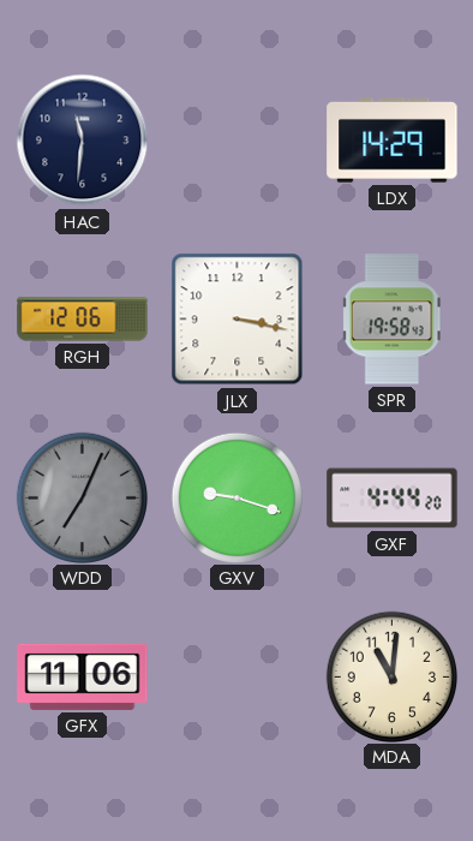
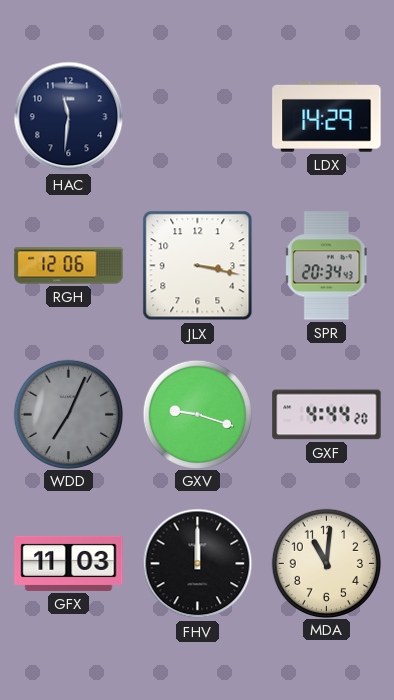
SPR: 19:58 -> 20:34
GFX: 11:06 -> 11:03
FHV: none -> 12:00
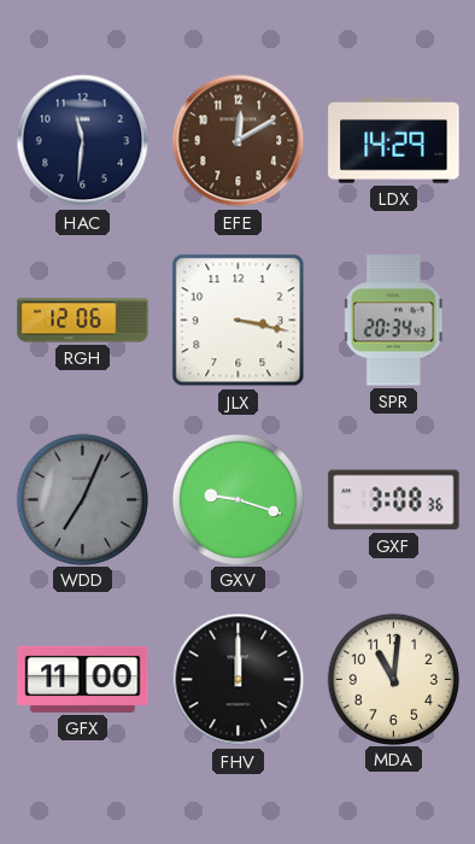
EFE: none -> 12:10
GXF: 4:44 -> 3:08
GFX: 11:03 -> 11:00
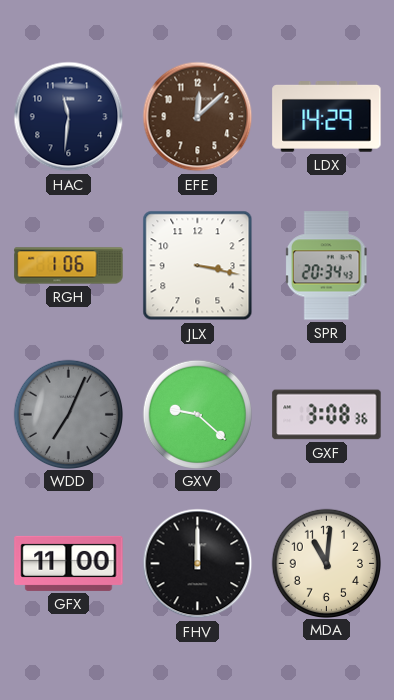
EFE: 12:10 -> 12:08
RGH: 12:06 -> 1:06
GXV: 9:18 -> 9:22
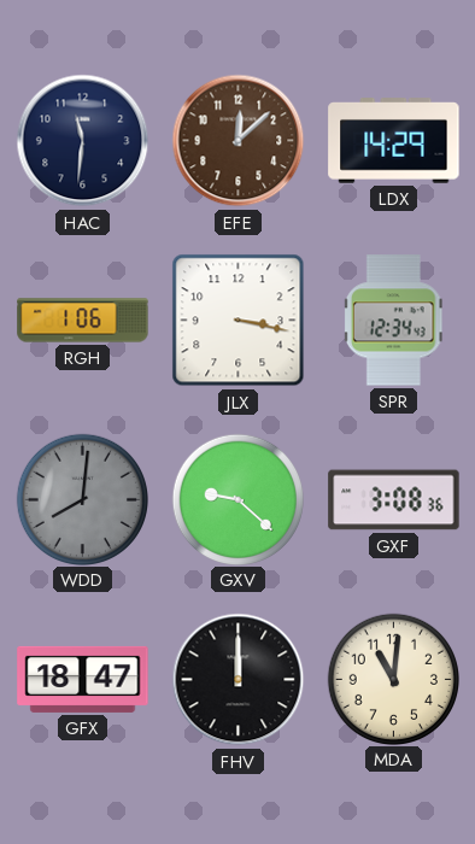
SPR: 20:34 -> 12:34
WDD: 7:04 -> 8:01
GFX: 11:00 -> 18:47
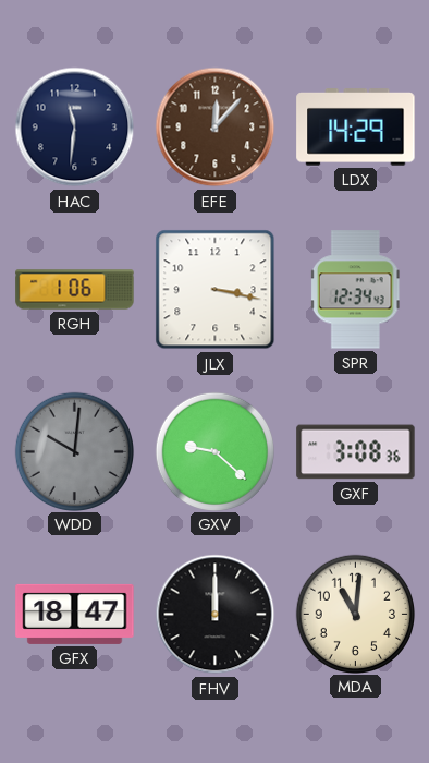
EFE: 12:08 -> 12:07
WDD: 8:01 -> 10:01
